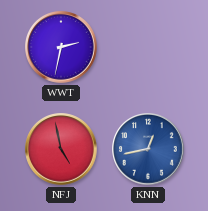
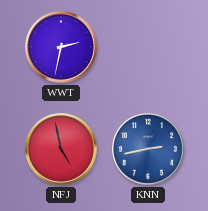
KNN: 12:43 -> 2:43
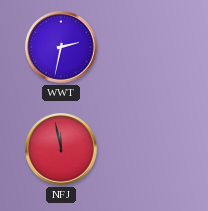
NFJ: 4:58 -> 11:58
KNN: 2:43 -> none
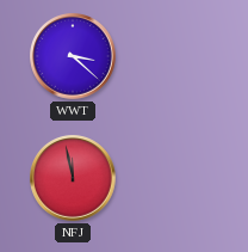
WWT: 2:32 -> 3:22
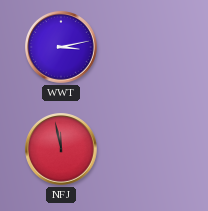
WWT: 3:22 -> 3:13
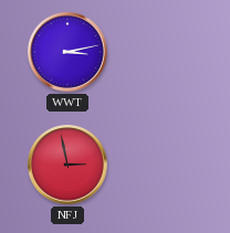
NFJ: 11:58 -> 2:58
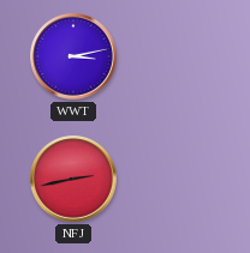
NFJ: 2:58 -> 2:43
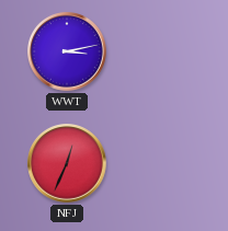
NFJ: 2:43 -> 12:34
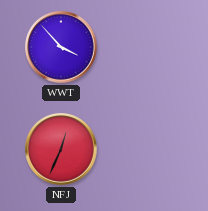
WWT: 3:13 -> 3:53
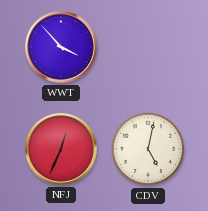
CDV: none -> 5:02
